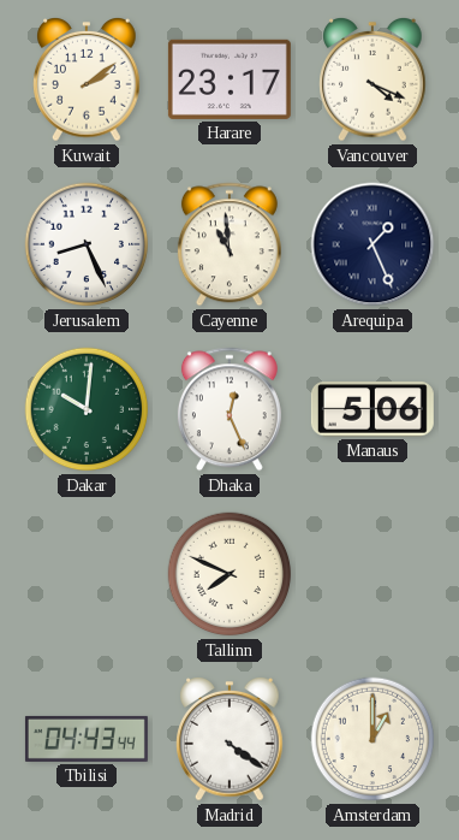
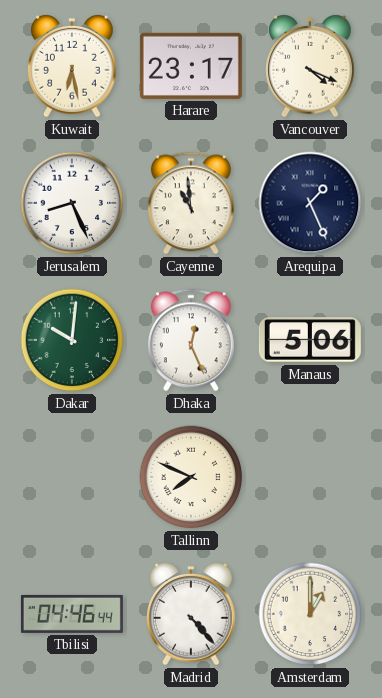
Kuwait: 2:09 -> 6:28
Tbilisi: 04:43 -> 04:46
Madrid: 4:21 -> 4:23
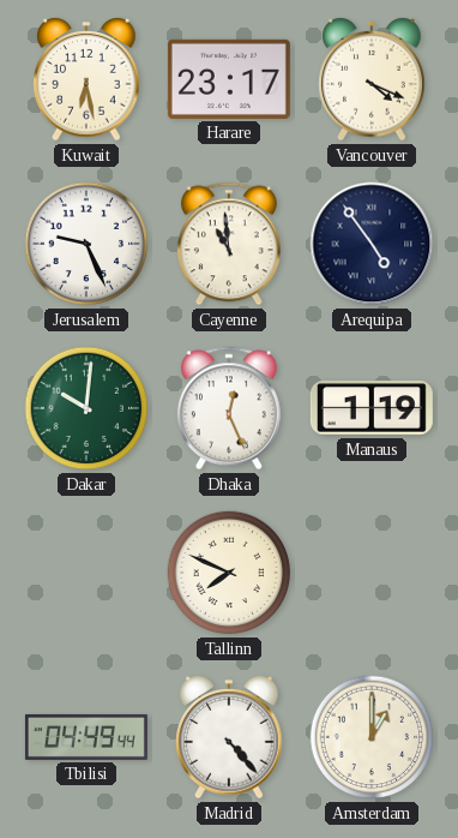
Jerusalem: 8:26 -> 9:26
Arequipa: 1:26 -> 4:54
Manaus: 5:06 -> 1:19
Tbilisi: 04:46 -> 04:49
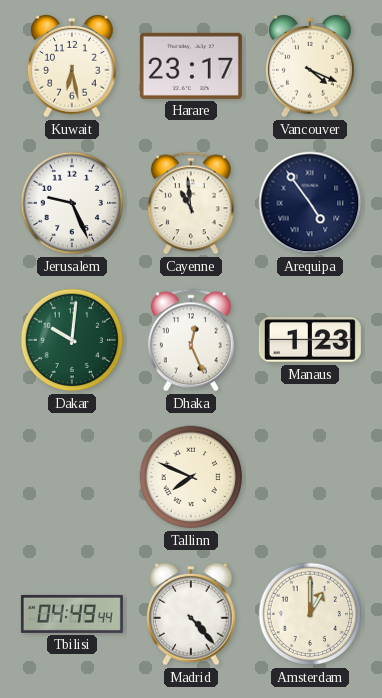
Manaus: 1:19 -> 1:23
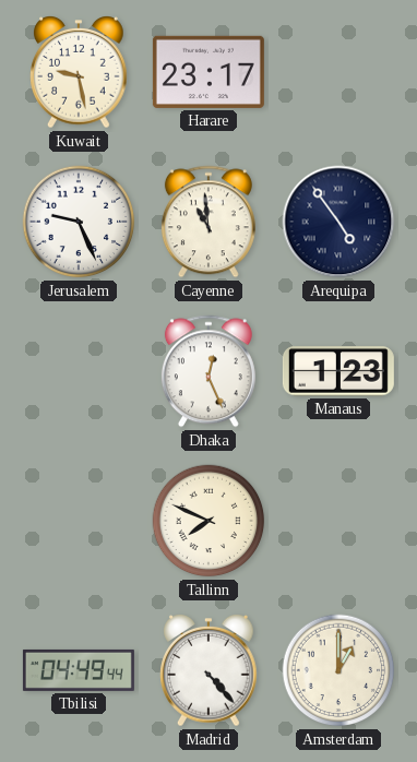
Kuwait: 6:28 -> 9:28
Vancouver: 4:19 -> none
Dakar: 10:01 -> none
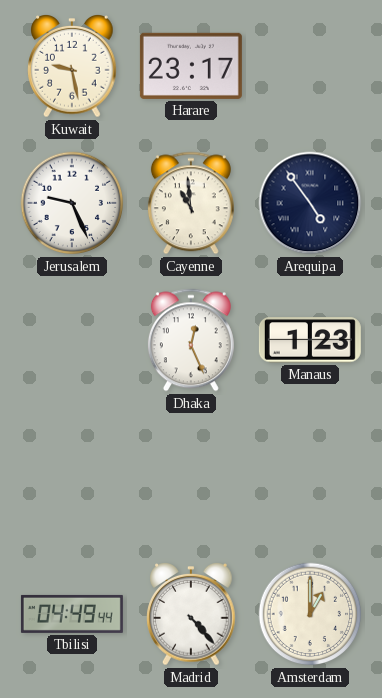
Tallinn: 7:49 -> none
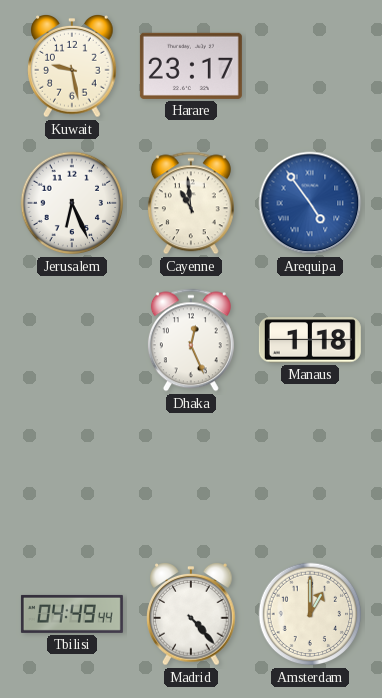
Jerusalem: 9:26 -> 6:26
Arequipa dial: navy -> blue
Manaus: 1:23 -> 1:18
